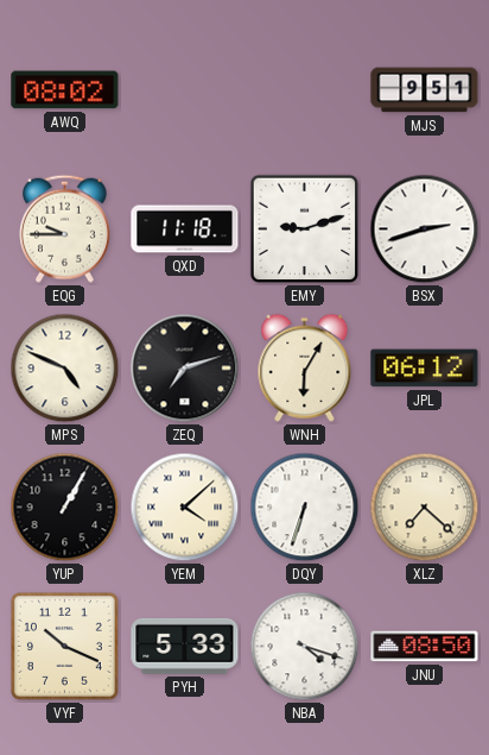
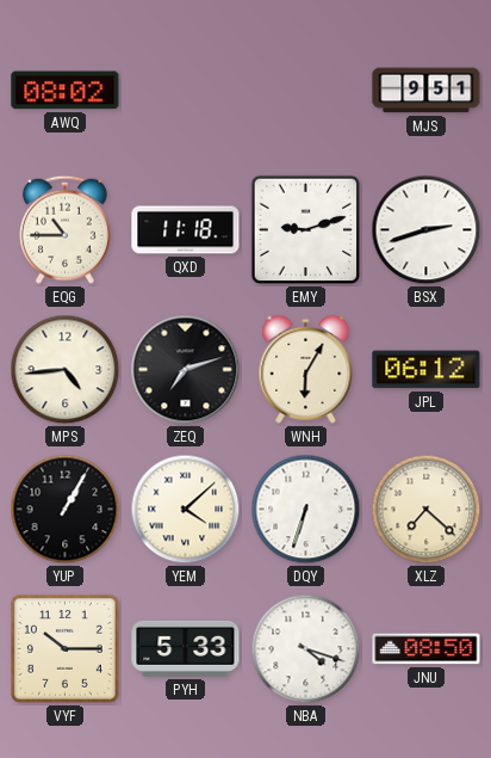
EQG: 9:45 -> 10:45
MPS: 4:49 -> 4:44
VYF: 10:19 -> 10:15
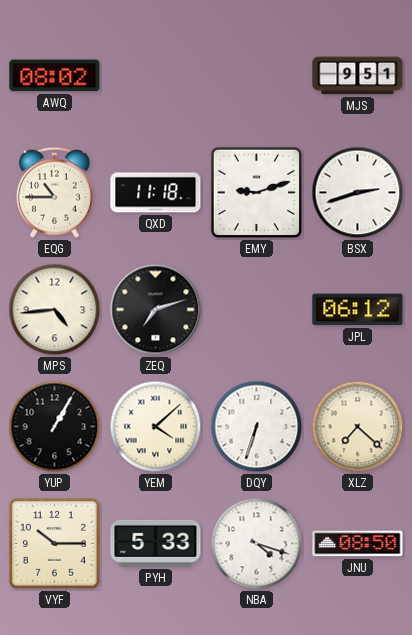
WNH: 6:05 -> none
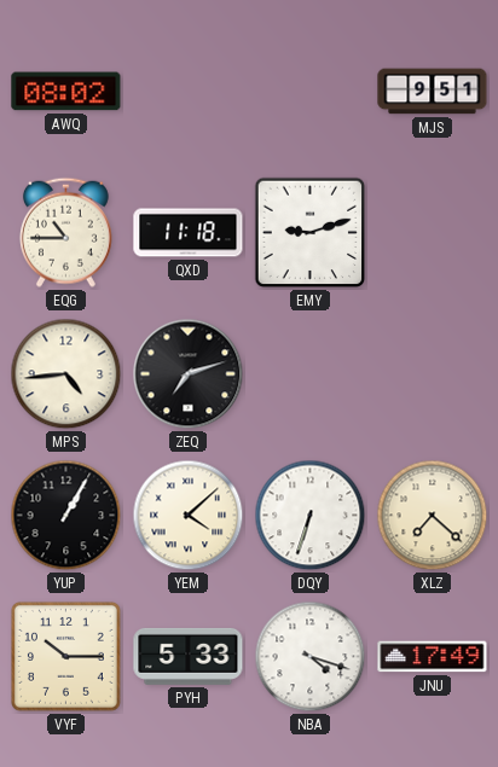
BSX: 2:42 -> none
JPL: 06:12 -> none
JNU: 08:50 -> 17:49
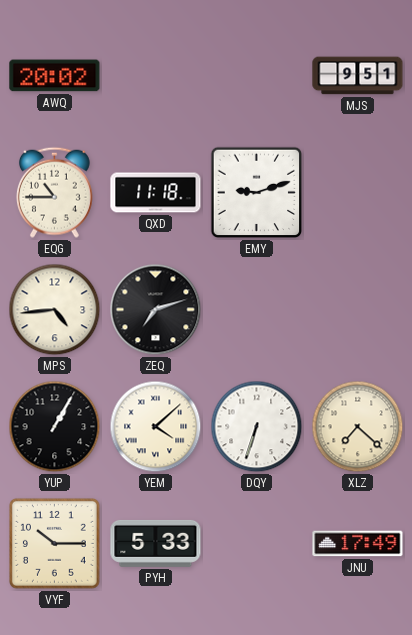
AWQ: 08:02 -> 20:02
NBA: 4:18 -> none
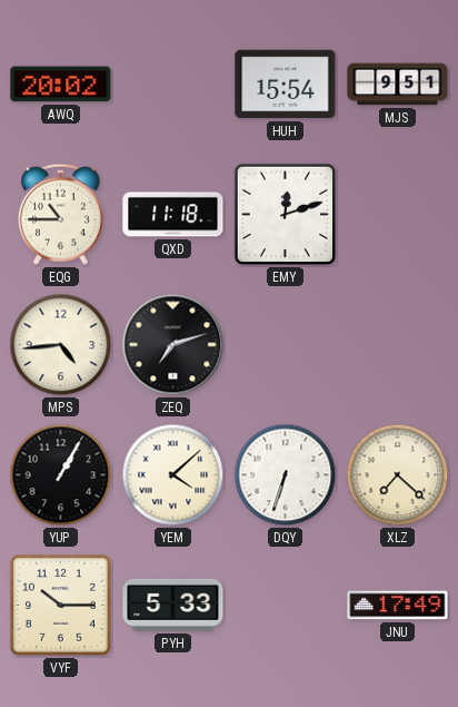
HUH: none -> 15:54
EMY: 9:12 -> 12:12
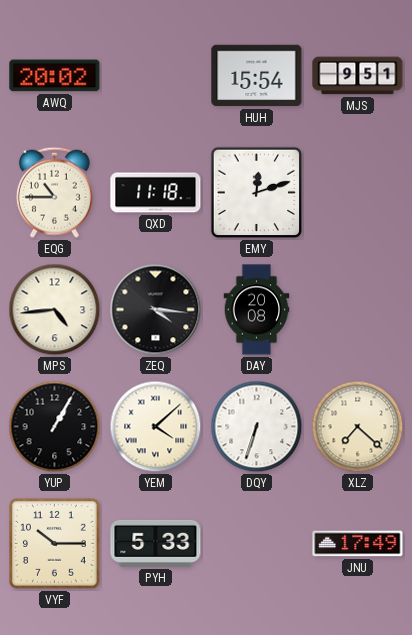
ZEQ: 7:12 -> 4:16
DAY: none -> 20:08
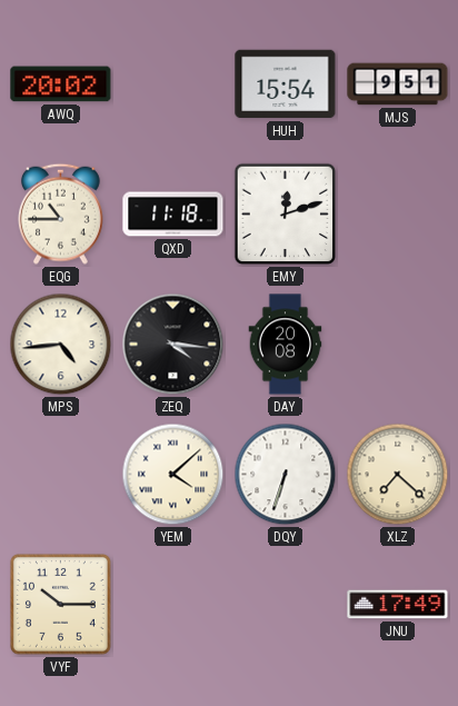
YUP: 1:05 -> none
PYH: 5:33 -> none
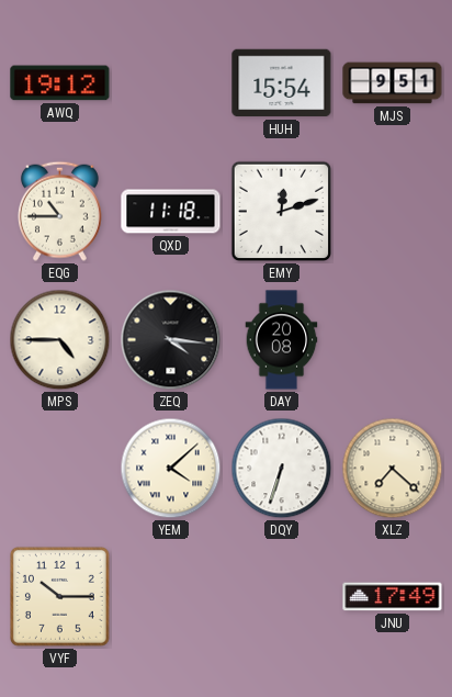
AWQ: 20:02 -> 19:12
MPS: 4:44 -> 4:45
